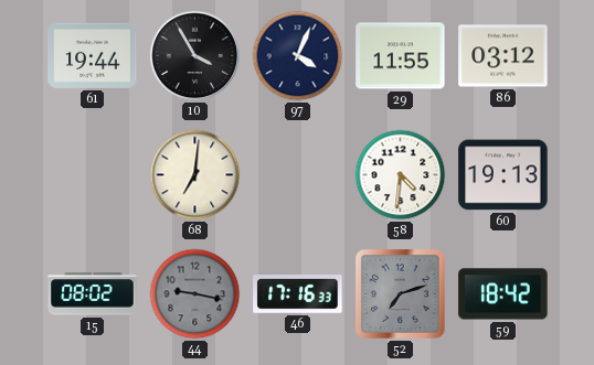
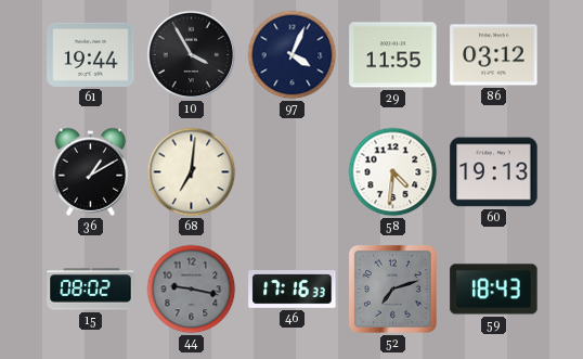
36: none -> 1:10
59: 18:42 -> 18:43
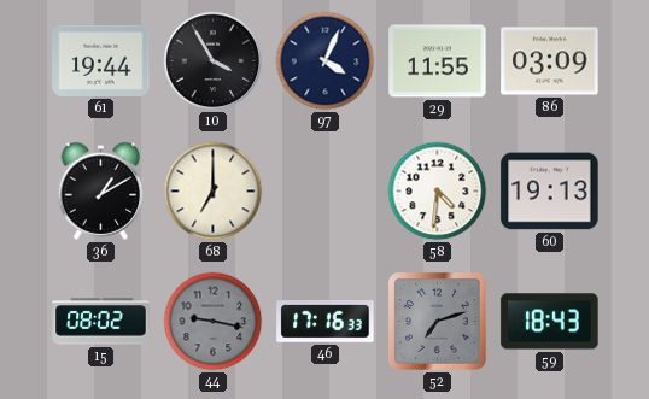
86: 03:12 -> 03:09
68: 7:01 -> 7:00
